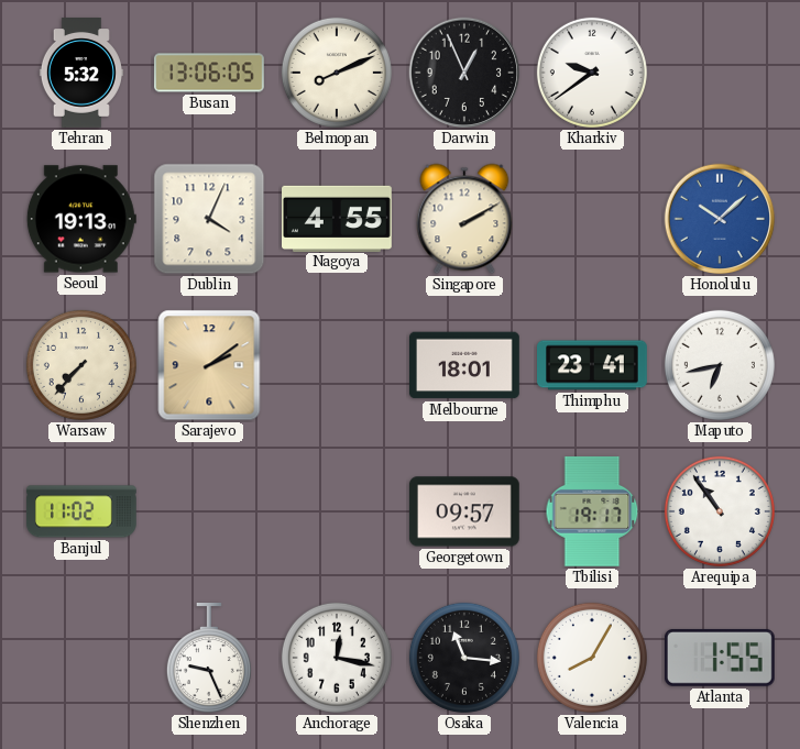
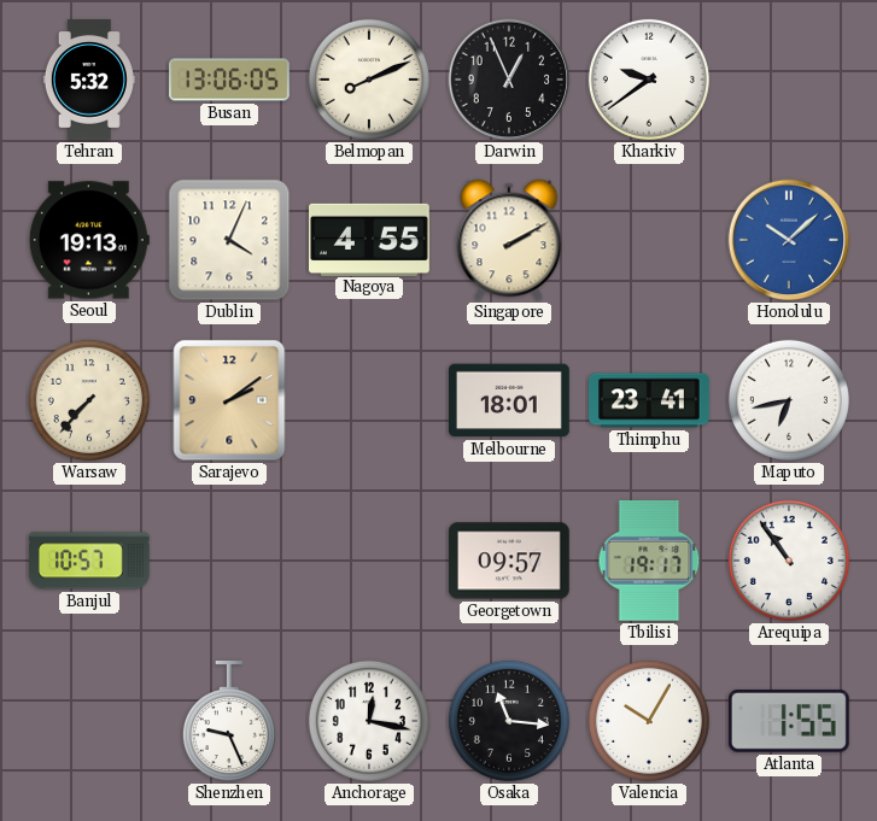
Banjul: 11:02 -> 10:57
Valencia: 8:05 -> 10:05
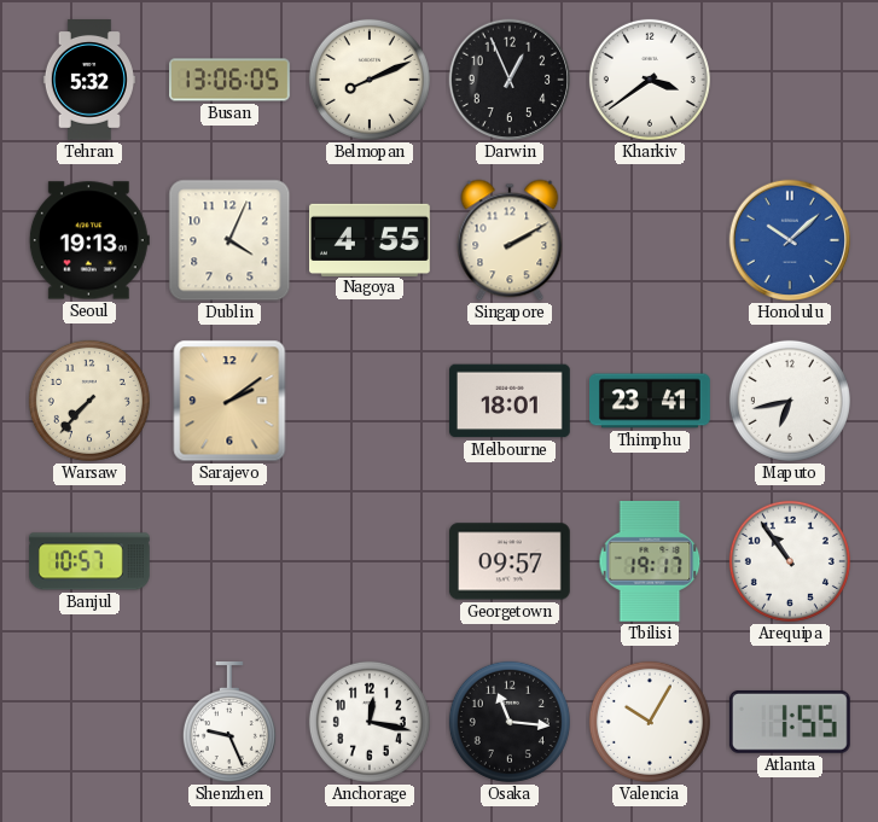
Kharkiv: 9:39 -> 3:39
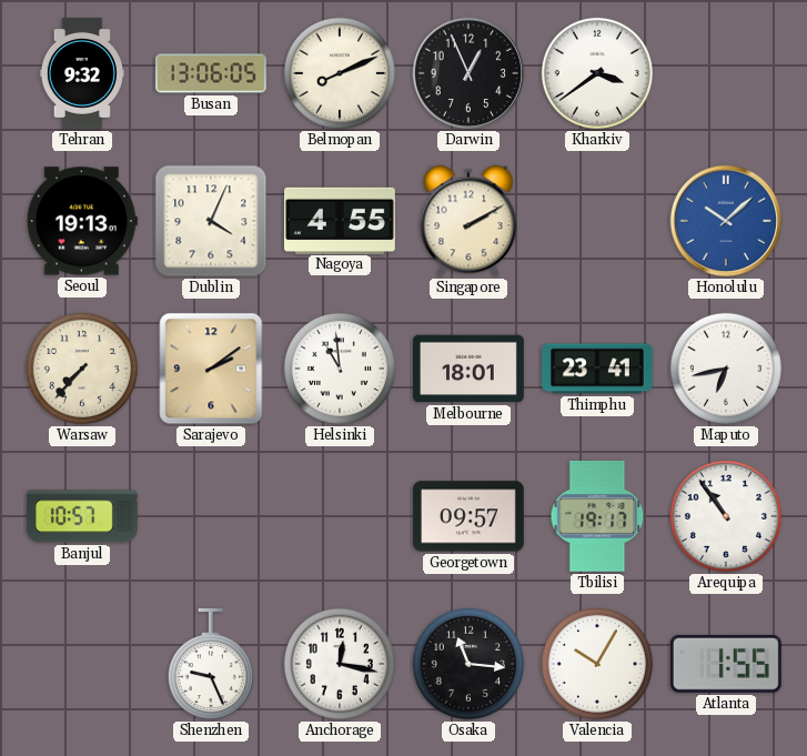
Tehran: 5:32 -> 9:32
Helsinki: none -> 10:59
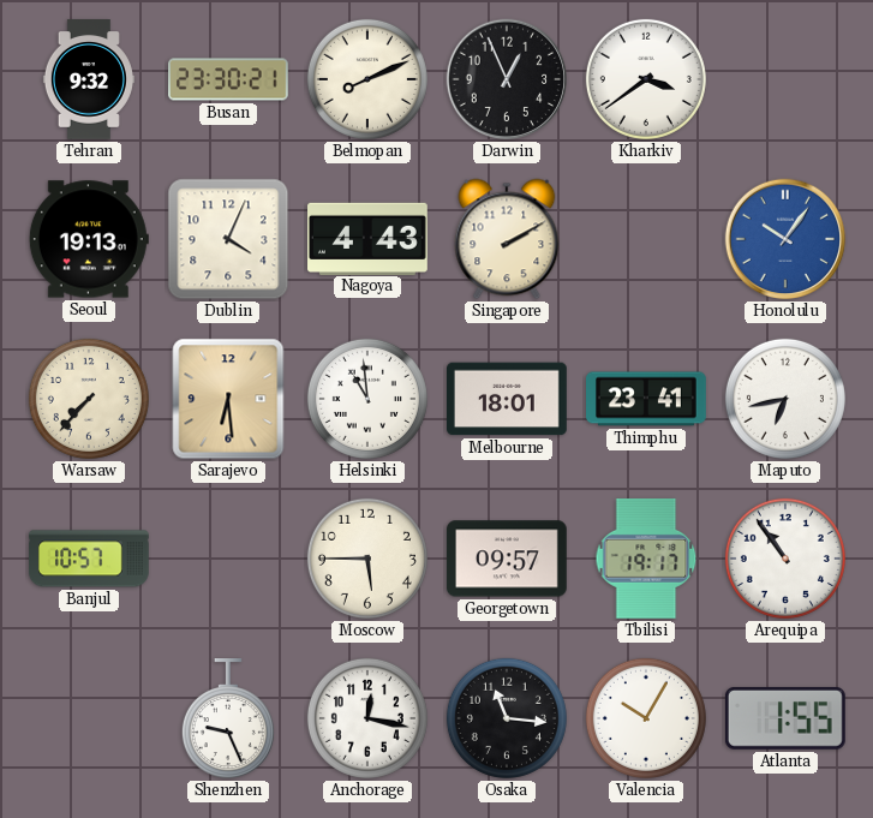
Busan: 13:06 -> 23:30
Nagoya: 4:55 -> 4:43
Honolulu: 10:08 -> 10:06
Sarajevo: 2:09 -> 6:29
Moscow: none -> 5:45
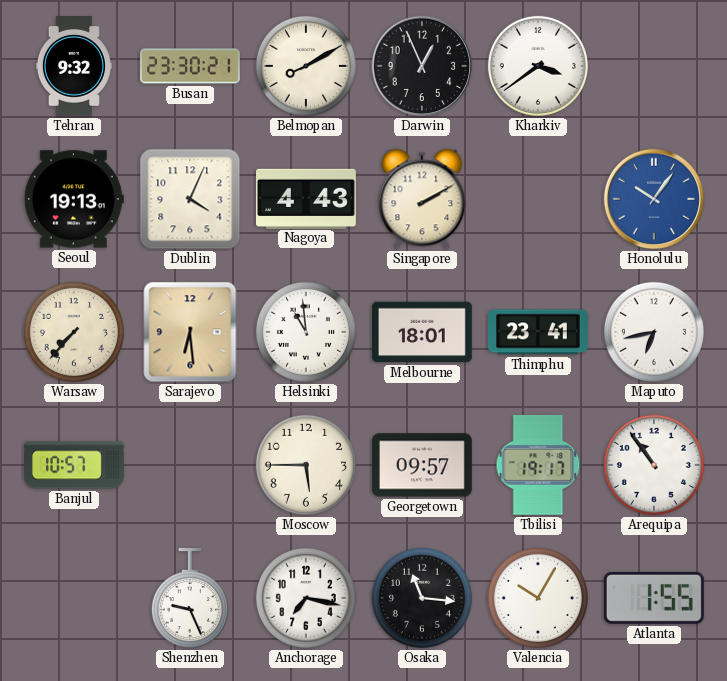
Belmopan: 8:11 -> 8:10
Anchorage: 12:17 -> 7:17
